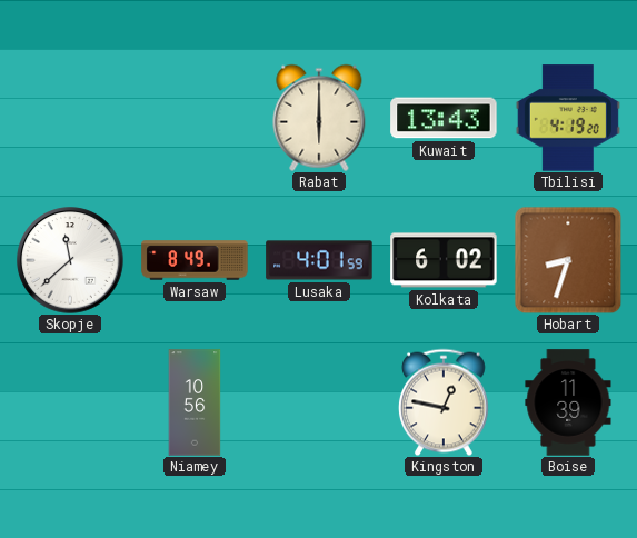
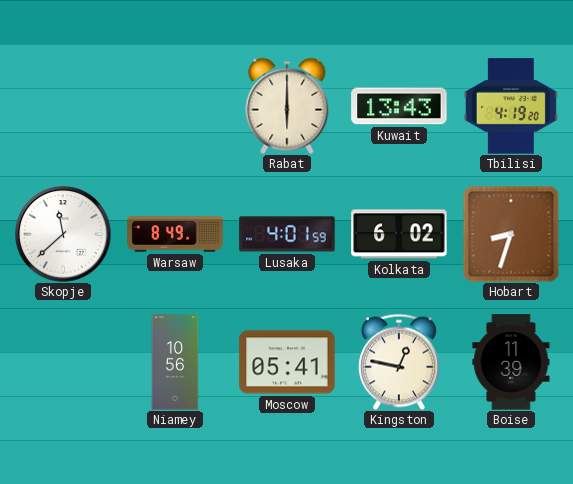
Moscow: none -> 05:41
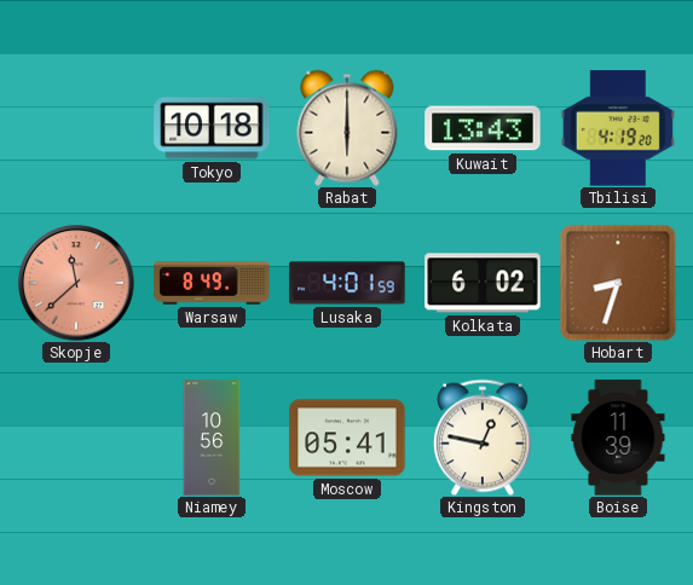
Tokyo: none -> 10:18
Skopje dial: white -> salmon
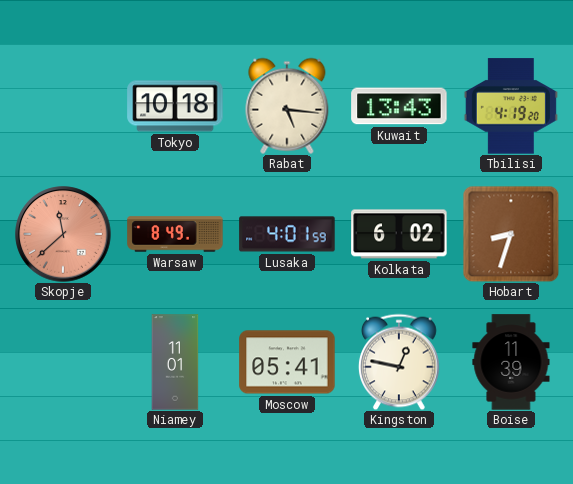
Rabat: 6:00 -> 5:16
Niamey: 10:56 -> 11:01
